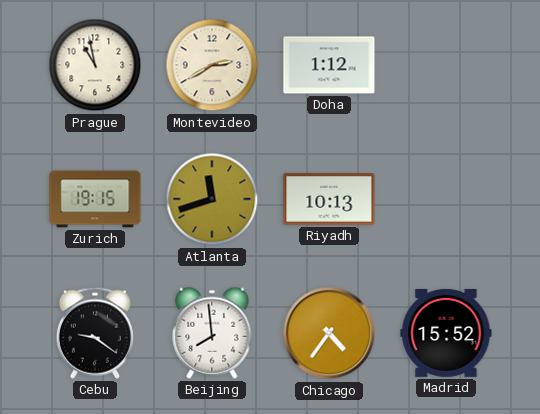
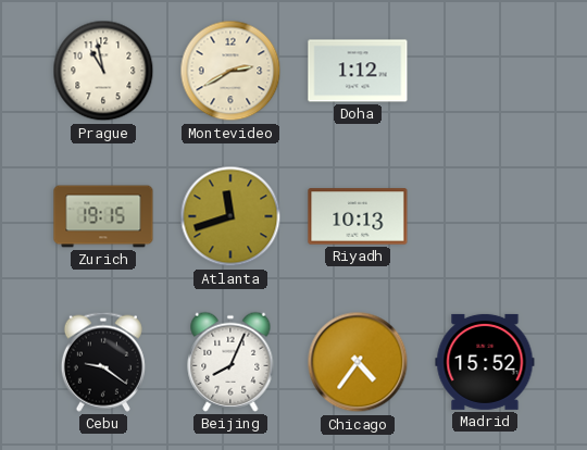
Beijing: 7:59 -> 8:04
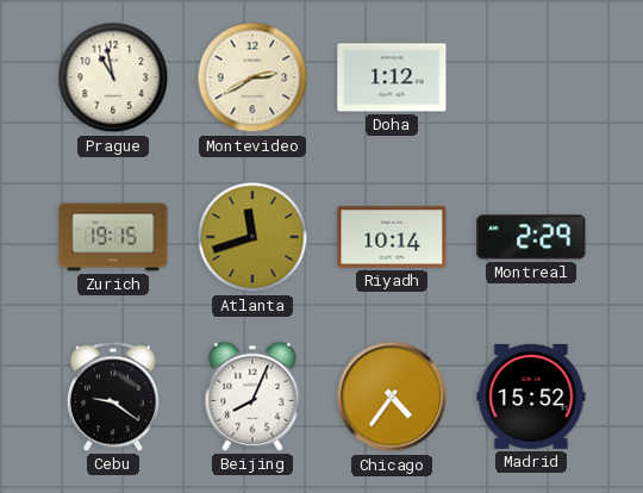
Riyadh: 10:13 -> 10:14
Montreal: none -> 2:29
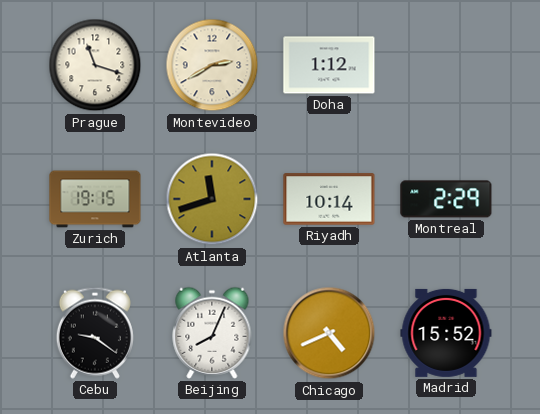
Prague: 10:58 -> 11:18
Chicago: 4:36 -> 4:41
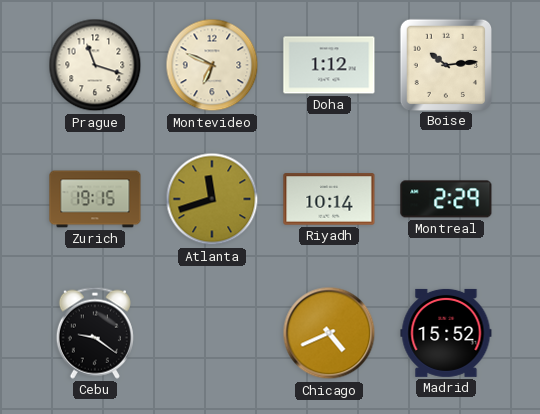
Montevideo: 2:40 -> 6:49
Boise: none -> 10:14
Beijing: 8:04 -> none
